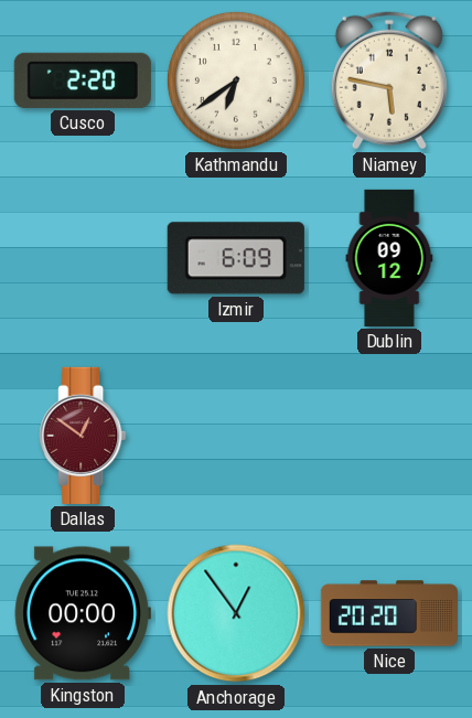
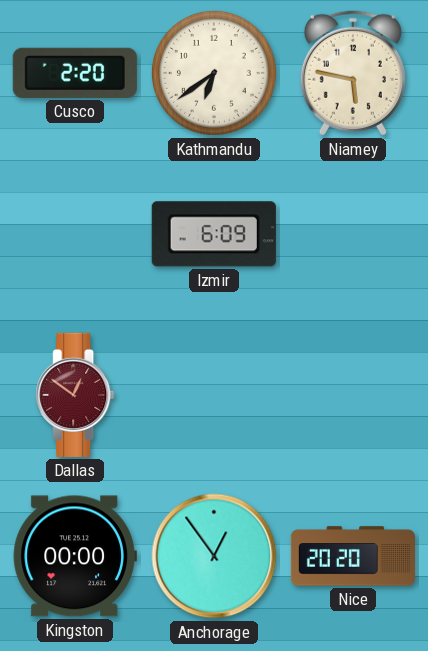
Dublin: 09:12 -> none
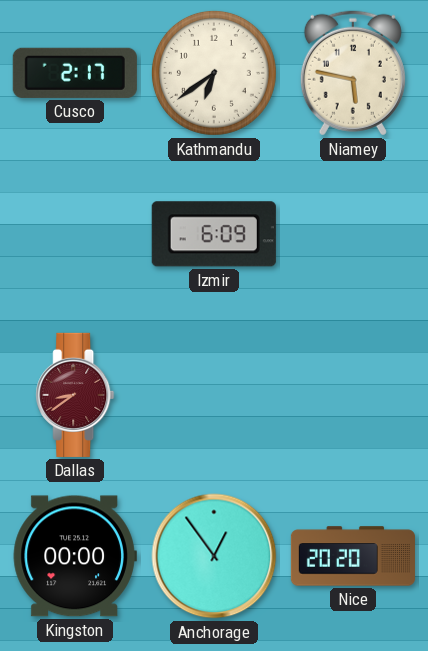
Cusco: 2:20 -> 2:17
Dallas: 12:51 -> 8:39
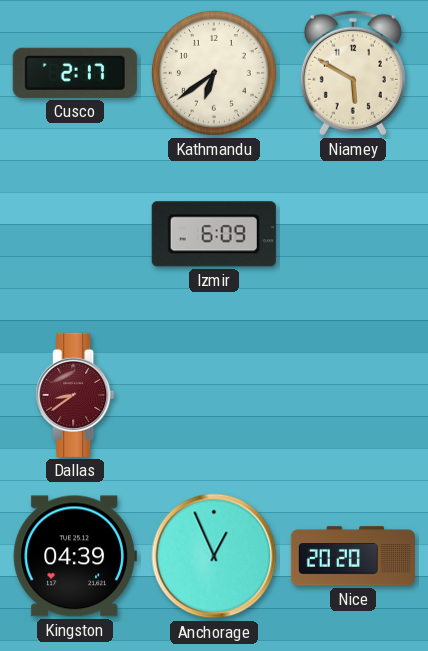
Niamey: 5:47 -> 5:50
Kingston: 00:00 -> 04:39
Anchorage: 12:54 -> 12:56
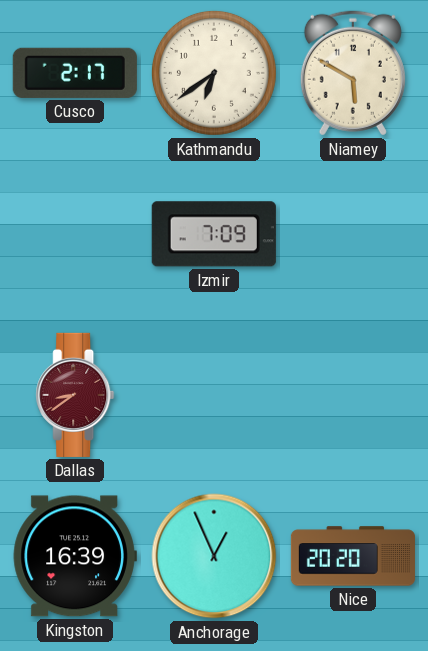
Izmir: 6:09 -> 7:09
Kingston: 04:39 -> 16:39
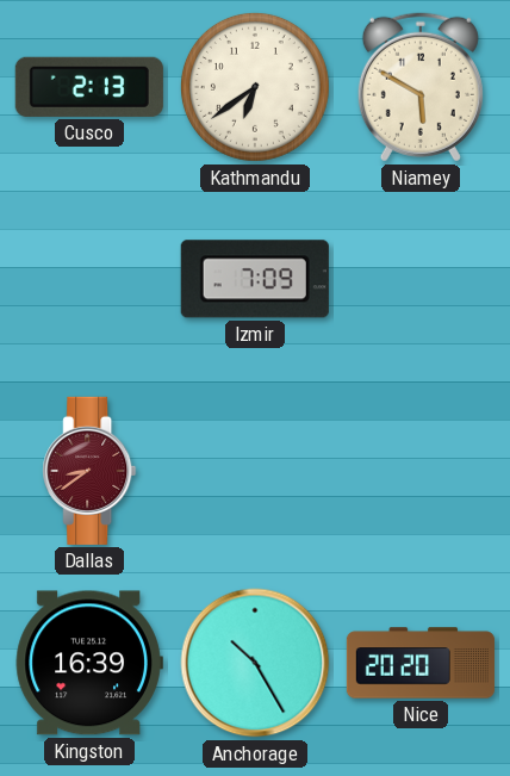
Cusco: 2:17 -> 2:13
Anchorage: 12:56 -> 10:25
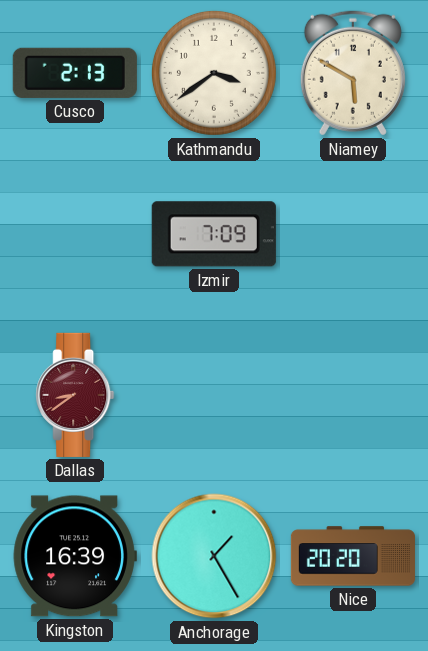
Kathmandu: 6:39 -> 3:39
Anchorage: 10:25 -> 1:25
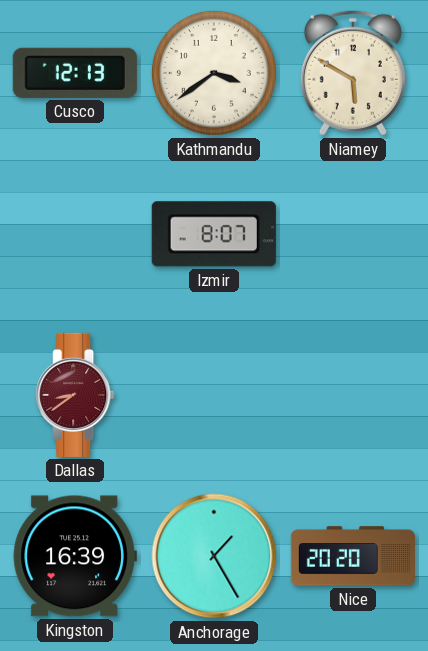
Cusco: 2:13 -> 12:13
Izmir: 7:09 -> 8:07
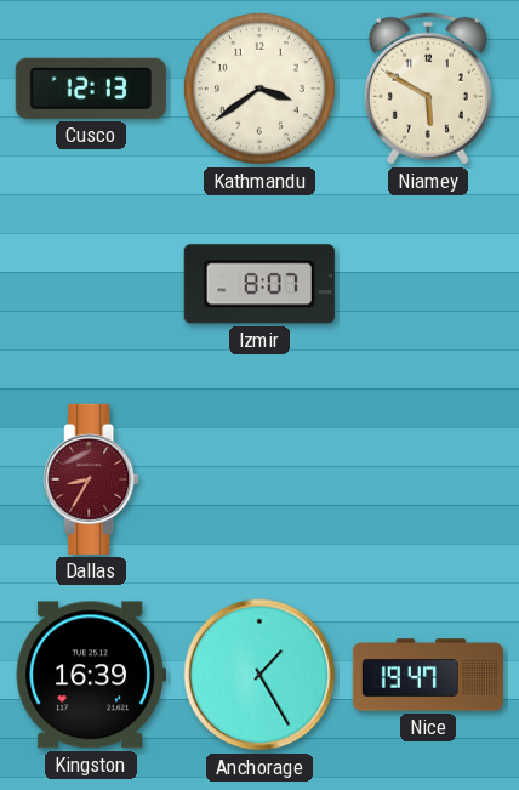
Dallas: 8:39 -> 8:35
Nice: 20:20 -> 19:47
